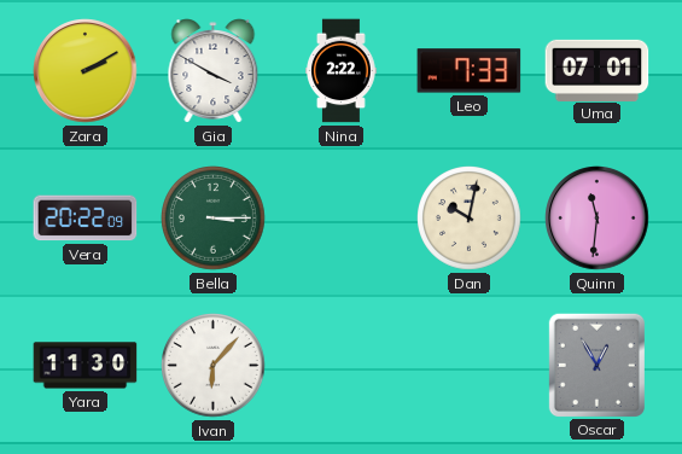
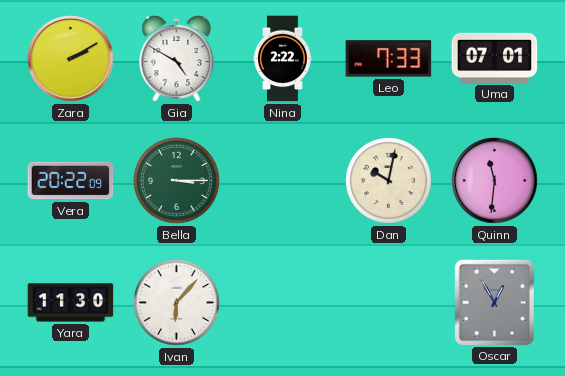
Gia: 3:50 -> 4:50
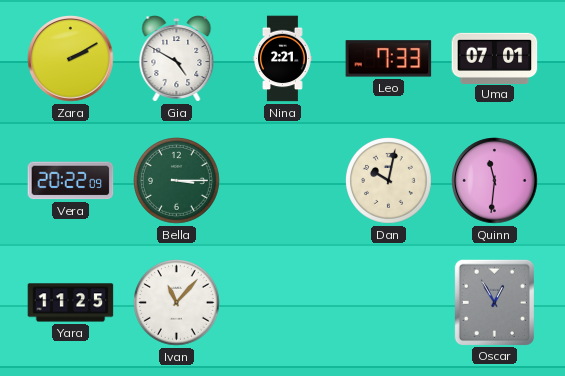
Nina: 2:22 -> 2:21
Yara: 11:30 -> 11:25
Ivan: 6:07 -> 11:07
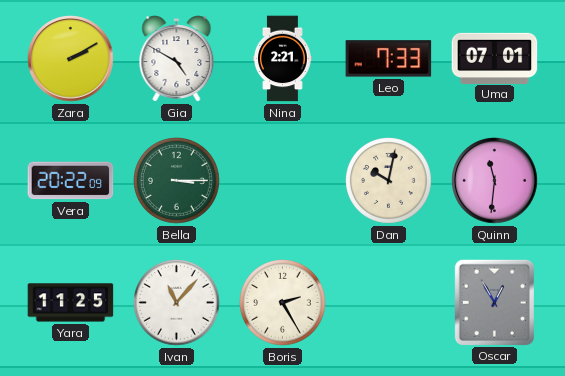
Boris: none -> 2:25
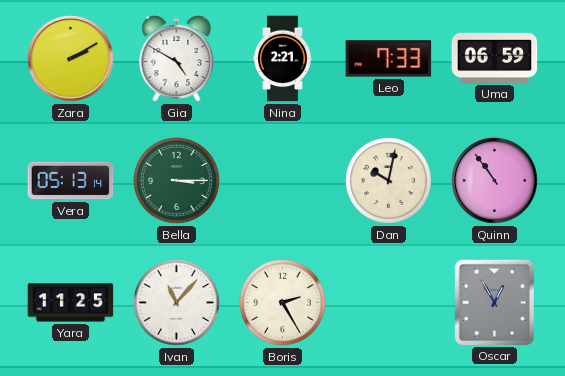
Uma: 07:01 -> 06:59
Vera: 20:22 -> 05:13
Quinn: 11:31 -> 10:54
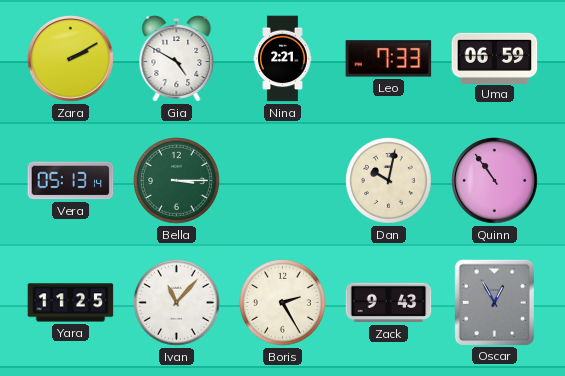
Zack: none -> 9:43
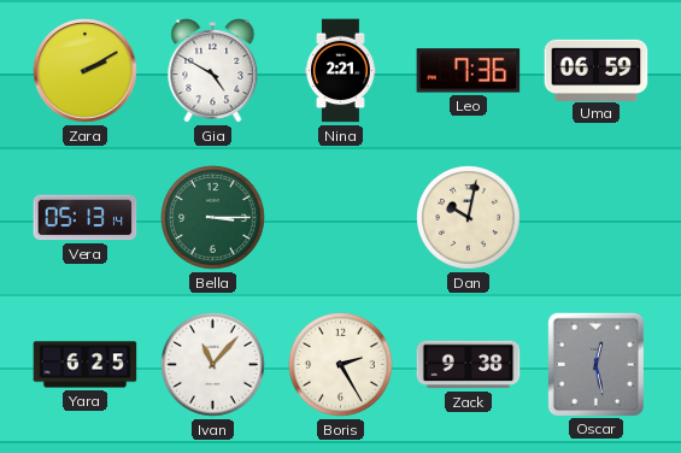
Leo: 7:33 -> 7:36
Quinn: 10:54 -> none
Yara: 11:25 -> 6:25
Zack: 9:43 -> 9:38
Oscar: 12:55 -> 12:28
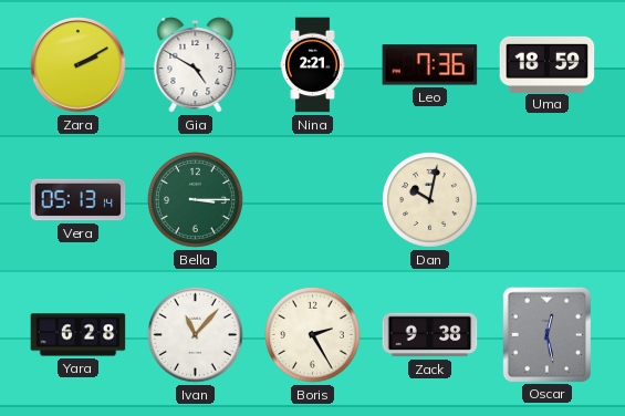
Uma: 06:59 -> 18:59
Yara: 6:25 -> 6:28
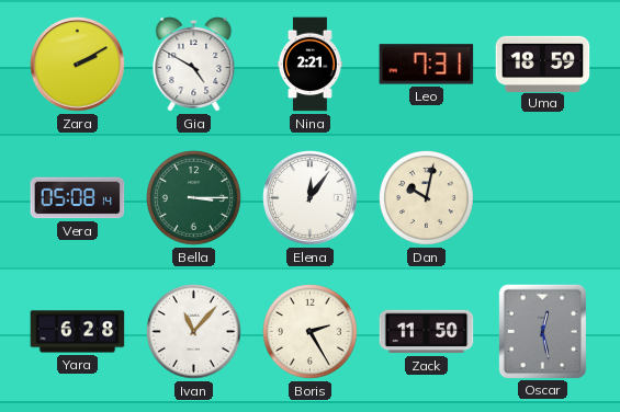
Leo: 7:36 -> 7:31
Vera: 05:13 -> 05:08
Elena: none -> 12:06
Zack: 9:38 -> 11:50
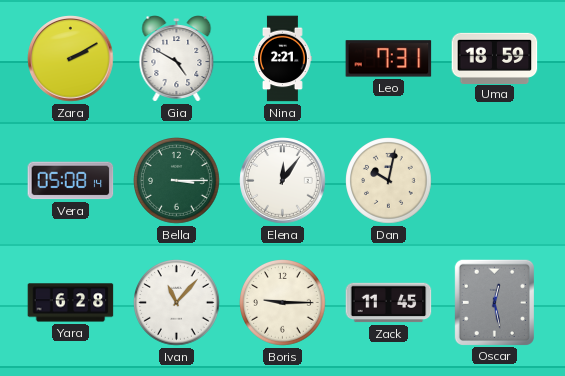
Boris: 2:25 -> 9:15
Zack: 11:50 -> 11:45
